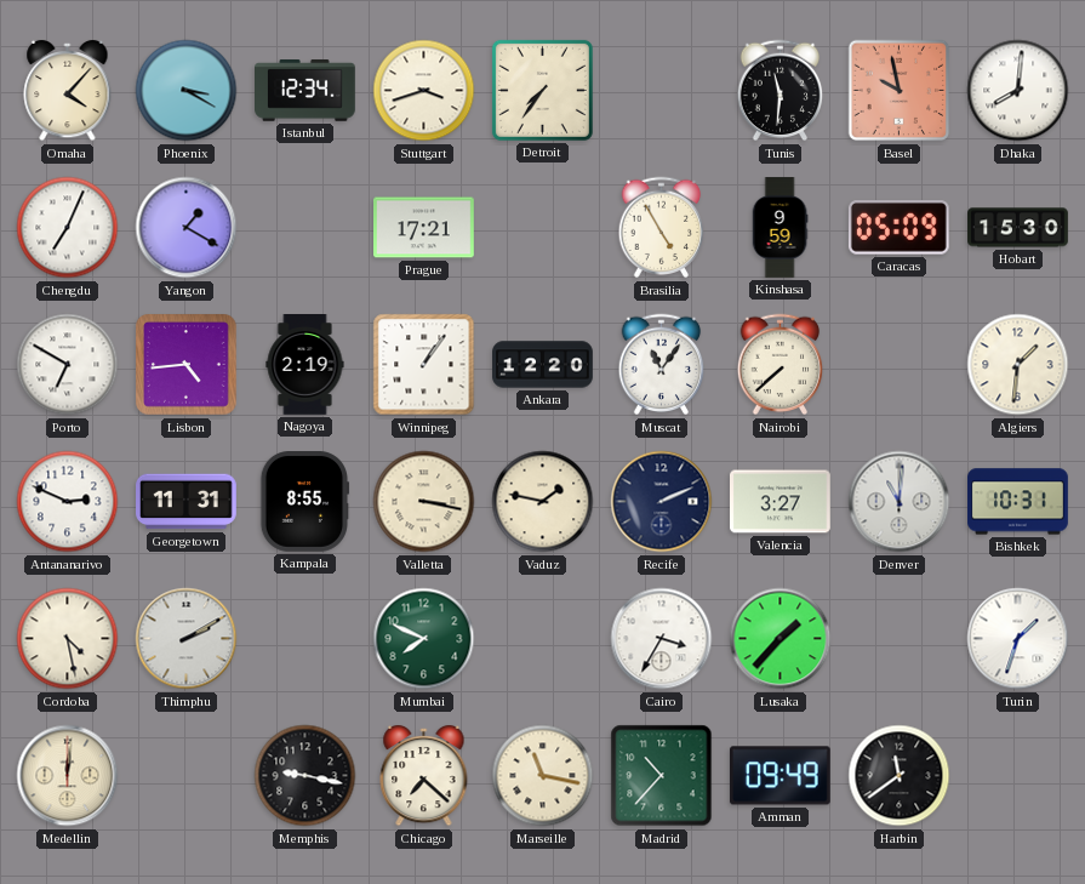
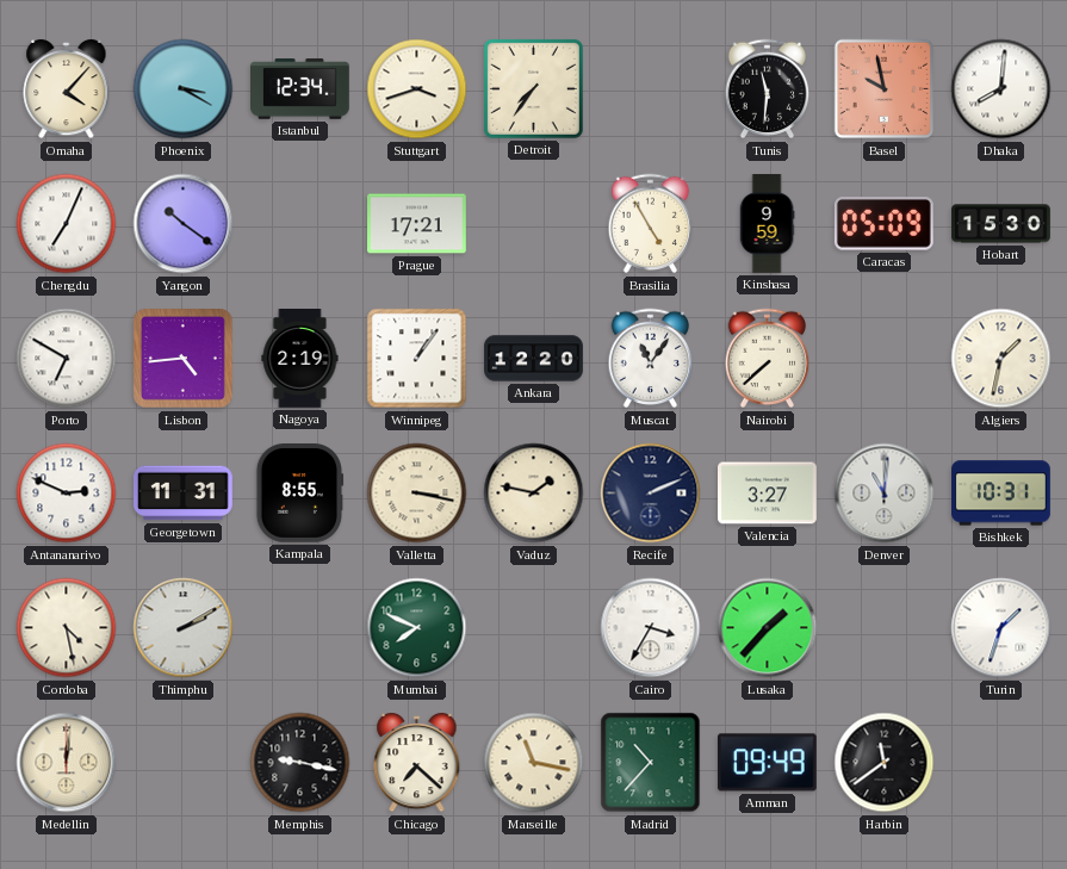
Yangon: 1:20 -> 10:21
Algiers: 1:31 -> 1:32
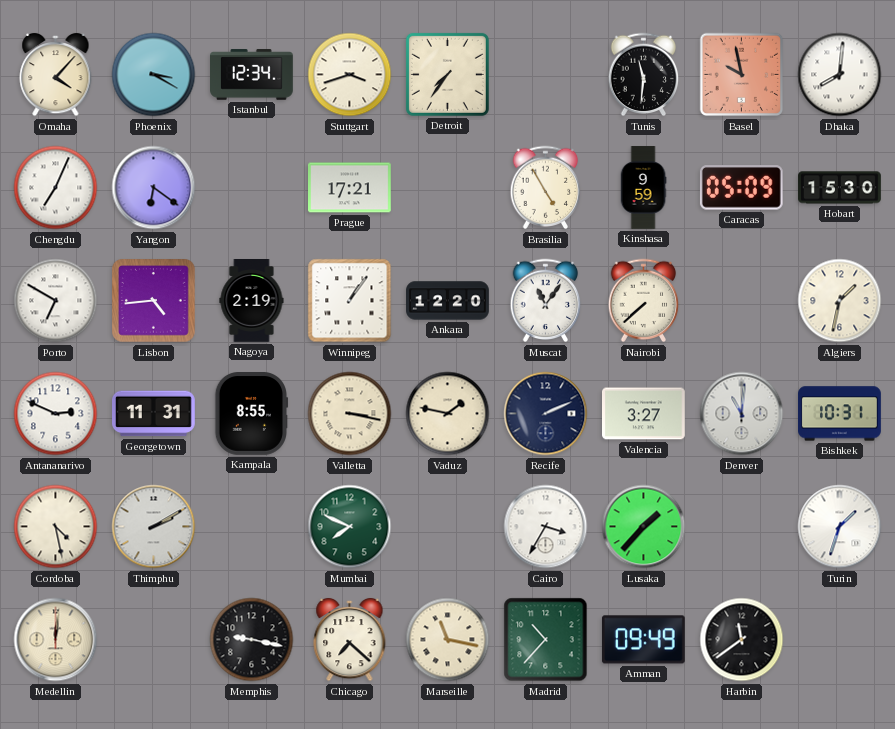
Yangon: 10:21 -> 6:21
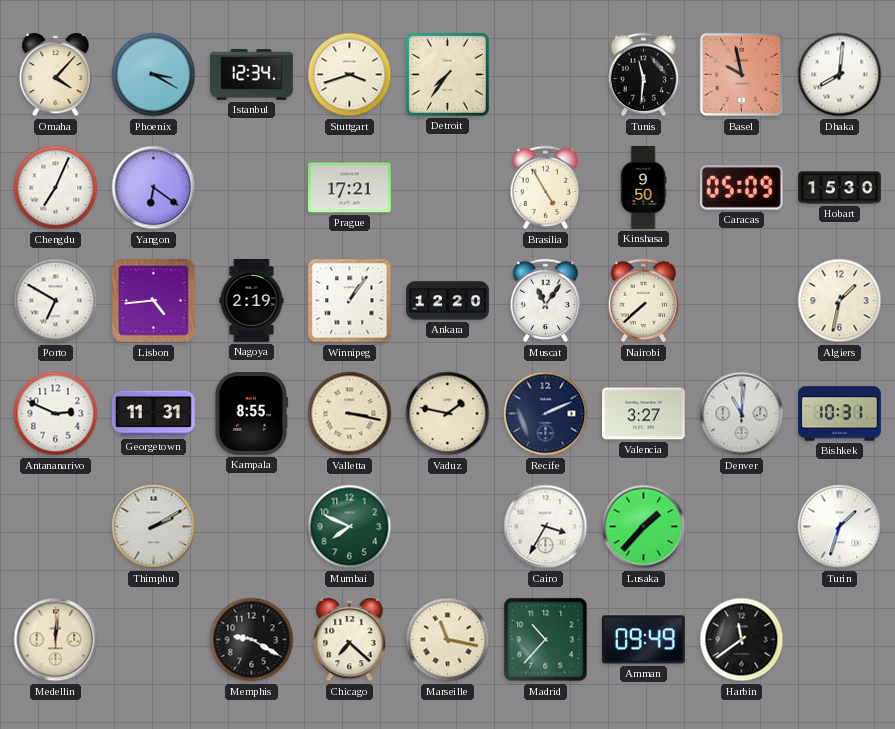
Kinshasa: 9:59 -> 9:50
Cordoba: 4:28 -> none
Memphis: 9:17 -> 9:20
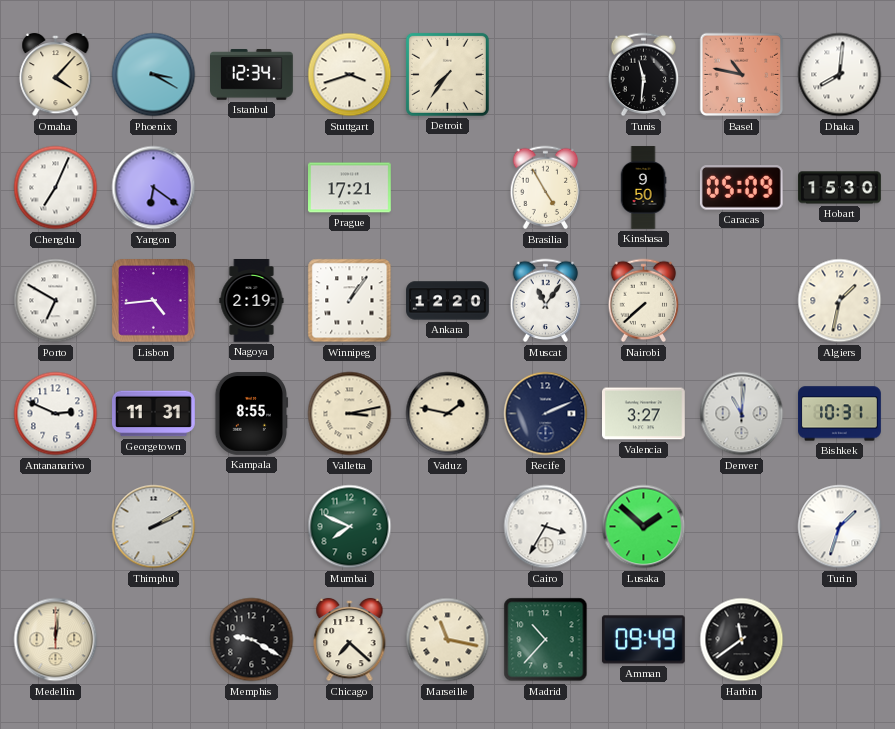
Basel: 9:58 -> 10:47
Valletta: 3:17 -> 3:13
Lusaka: 1:37 -> 1:52
